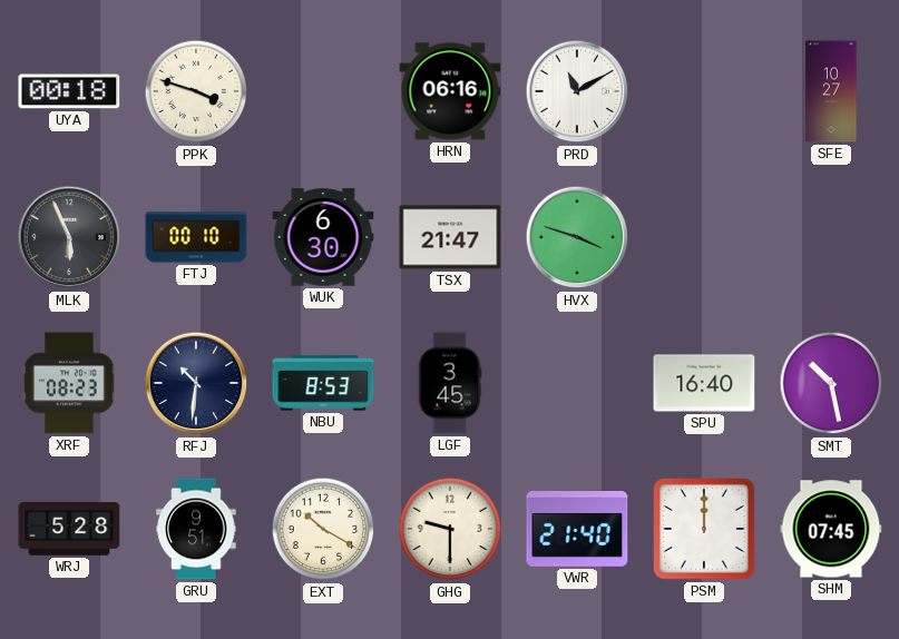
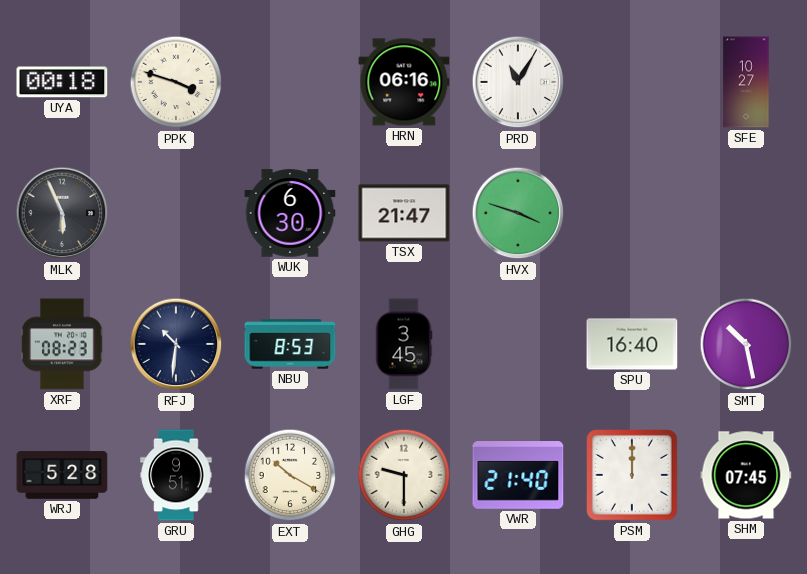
PRD: 11:10 -> 11:05
FTJ: 00:10 -> none
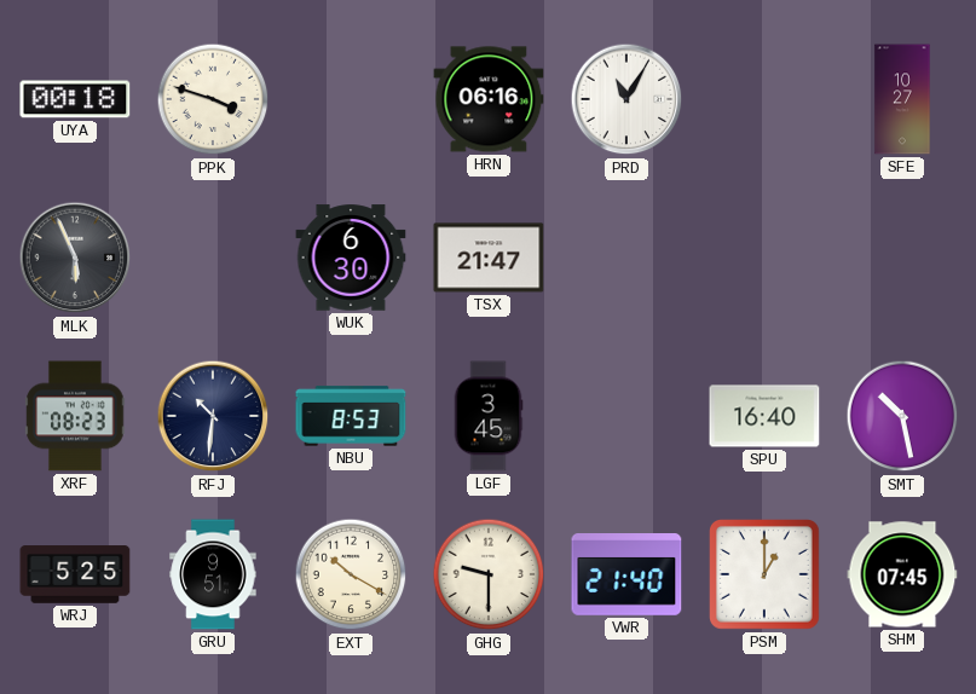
HVX: 3:48 -> none
WRJ: 5:28 -> 5:25
PSM: 12:00 -> 1:00
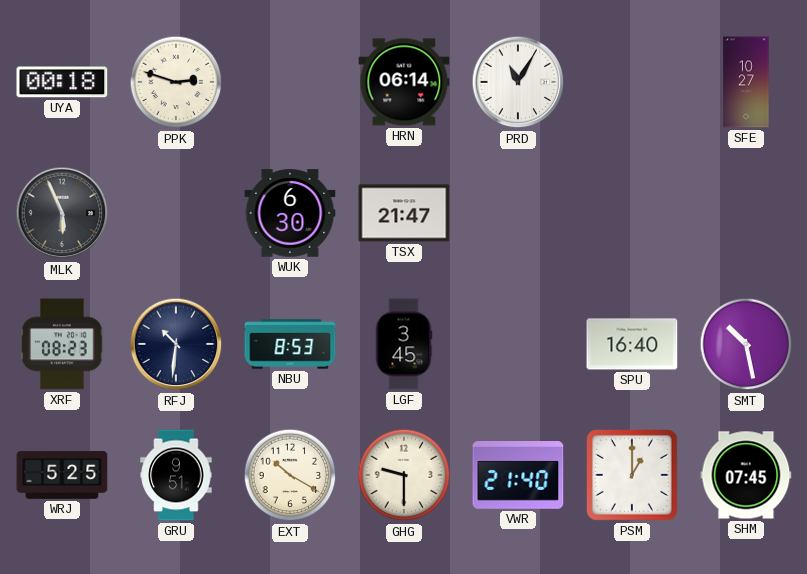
PPK: 3:48 -> 2:48
HRN: 06:16 -> 06:14
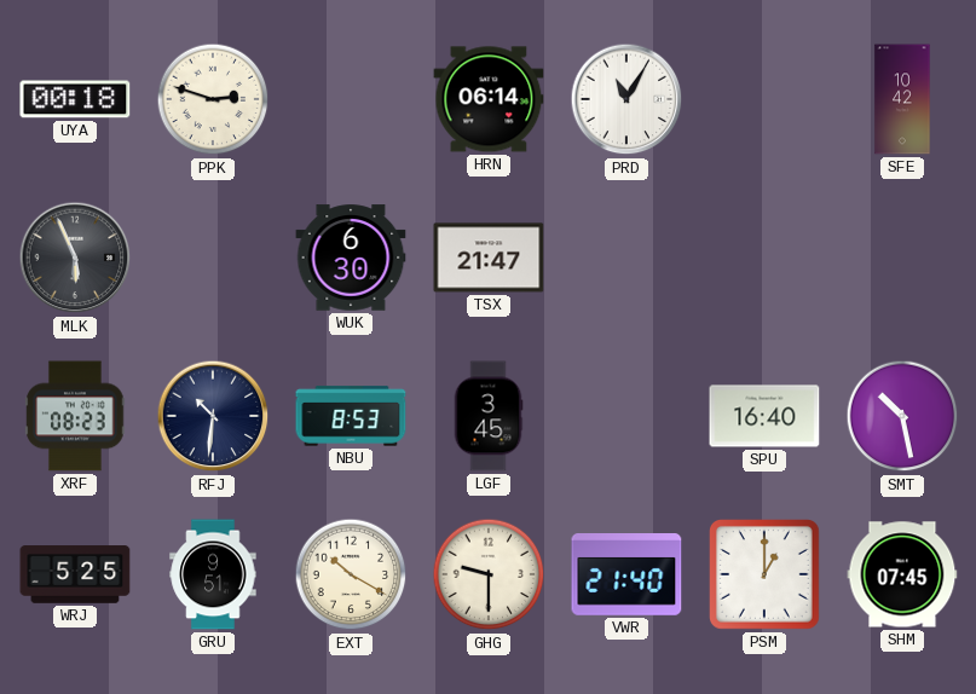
SFE: 10:27 -> 10:42
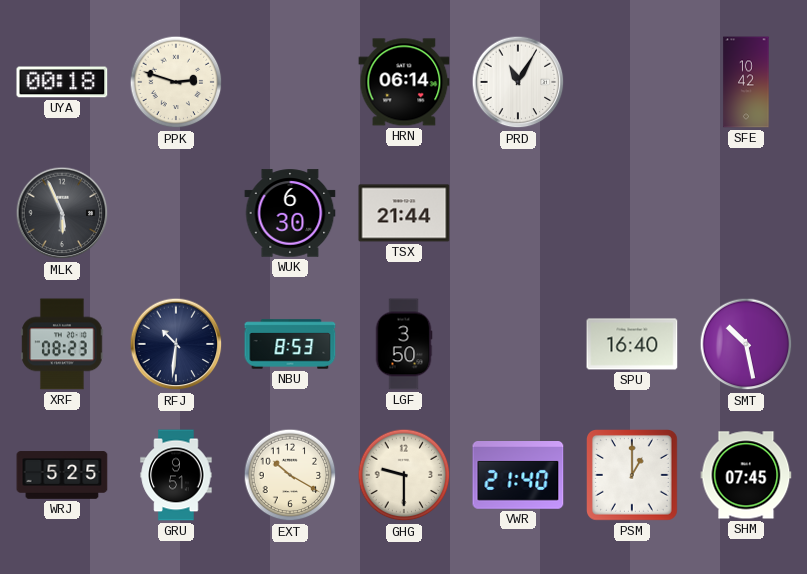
TSX: 21:47 -> 21:44
LGF: 3:45 -> 3:50
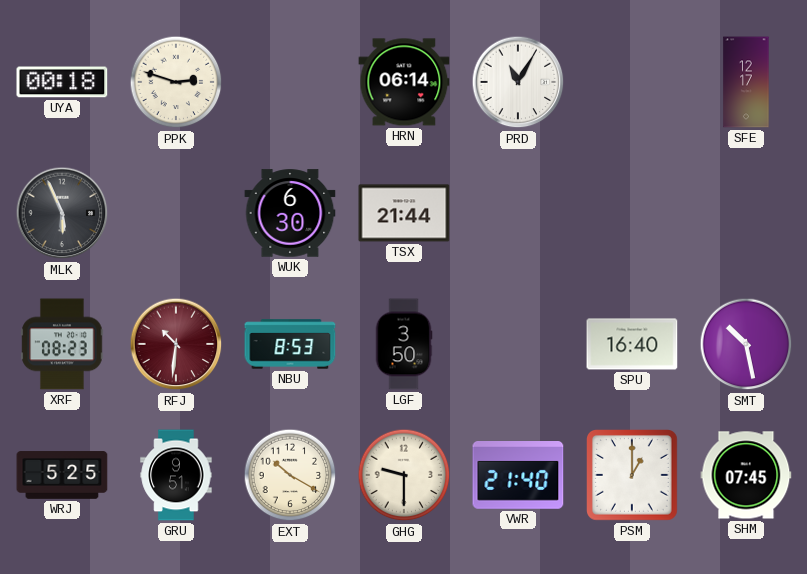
SFE: 10:42 -> 12:17
RFJ dial: navy -> burgundy
